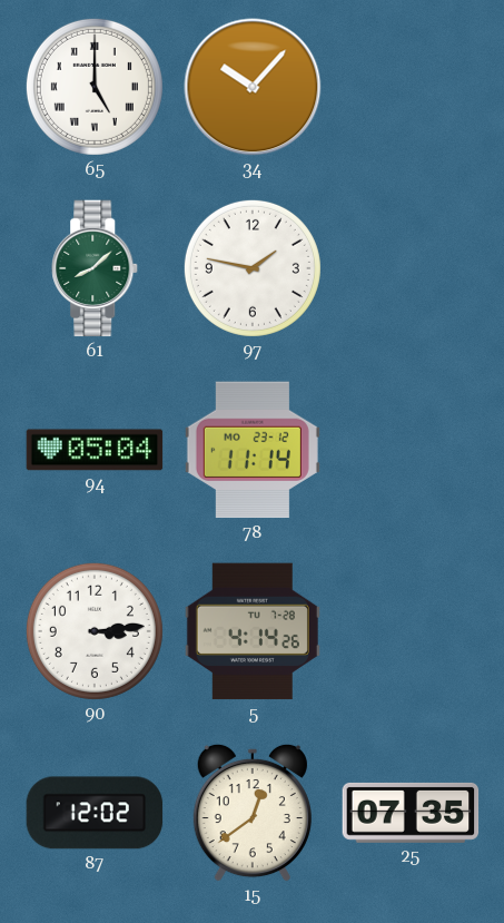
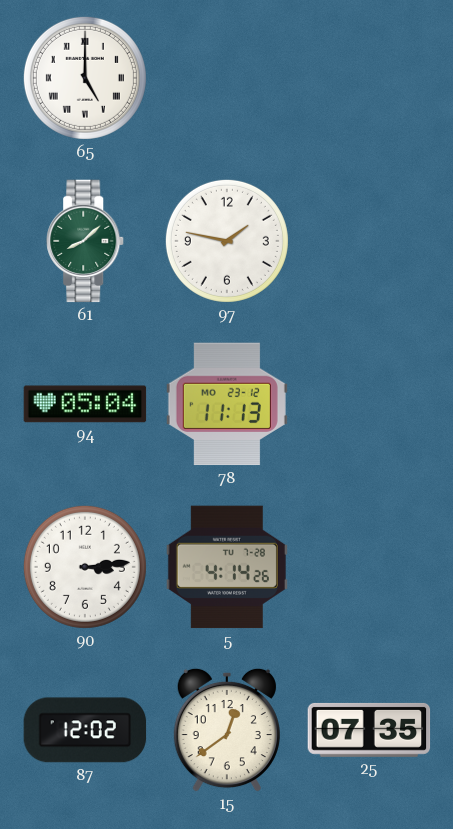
34: 10:07 -> none
78: 11:14 -> 11:13
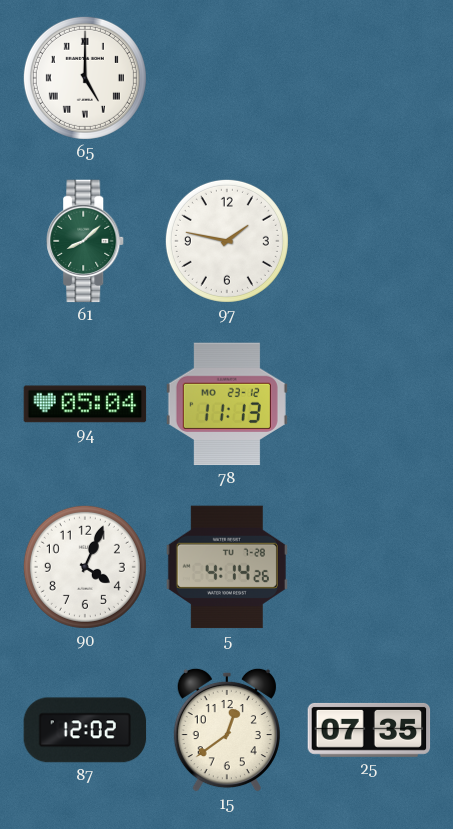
90: 3:14 -> 4:04
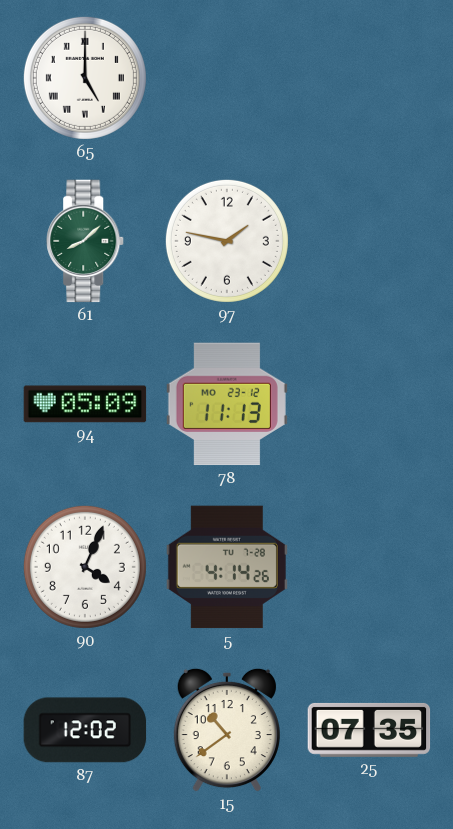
94: 05:04 -> 05:09
15: 12:39 -> 10:39
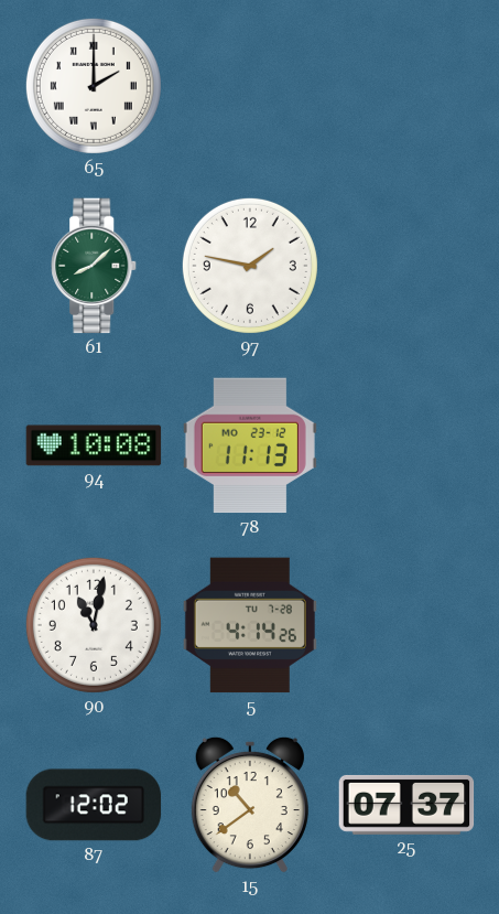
65: 5:00 -> 2:00
94: 05:09 -> 10:08
90: 4:04 -> 11:02
25: 07:35 -> 07:37
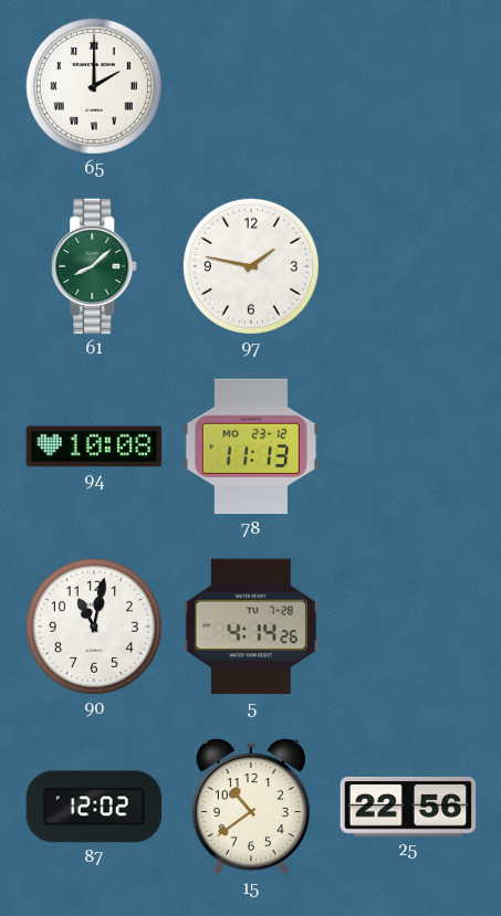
25: 07:37 -> 22:56
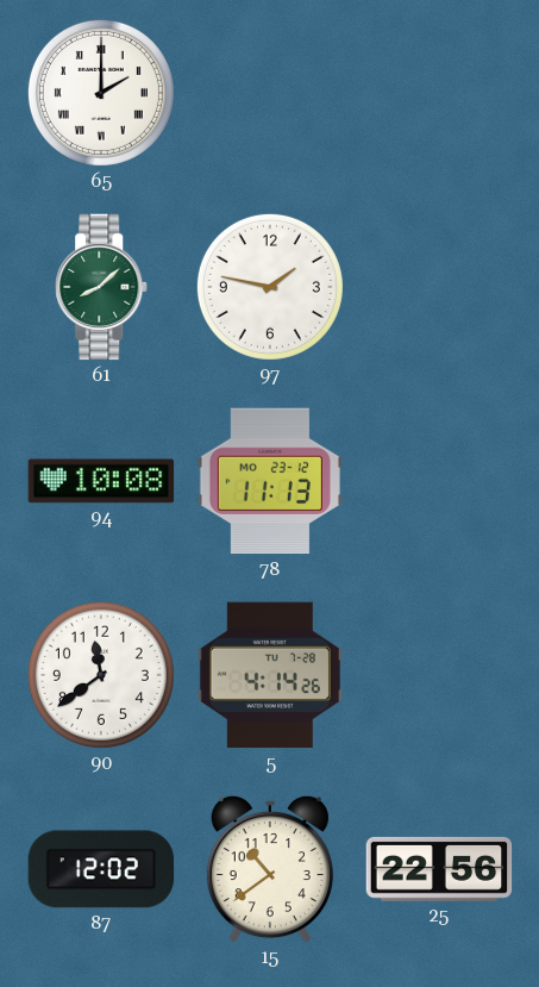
90: 11:02 -> 11:39
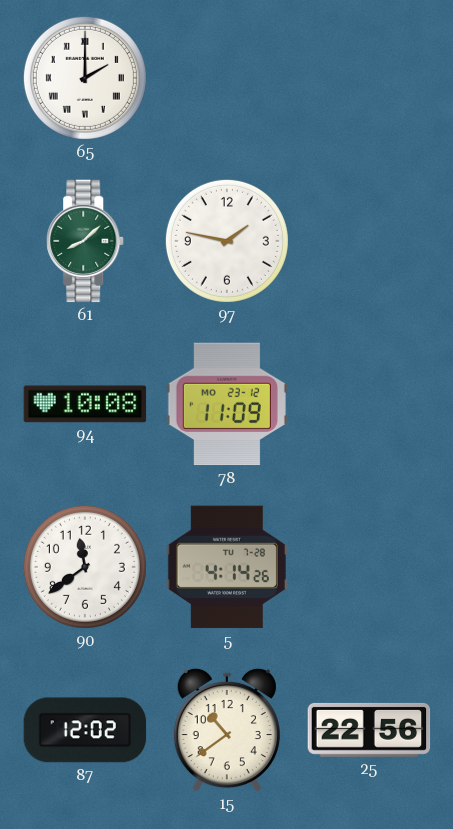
78: 11:13 -> 11:09
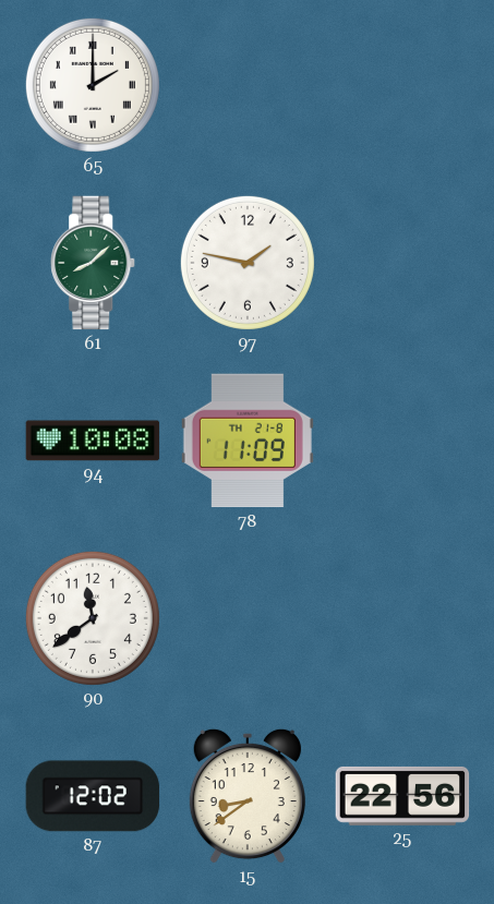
78 date: MO 23-12 -> TH 21-8
5: 4:14 -> none
15: 10:39 -> 8:39
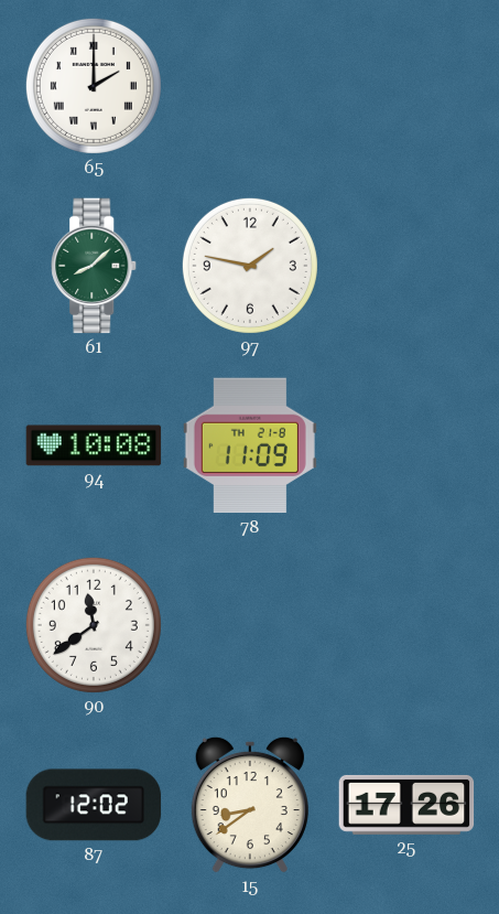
25: 22:56 -> 17:26
